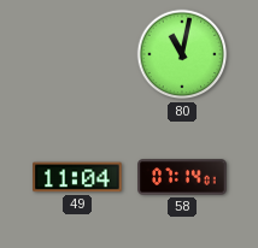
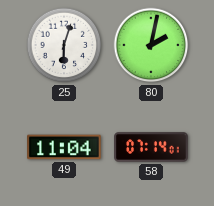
25: none -> 6:03
80: 11:02 -> 2:02
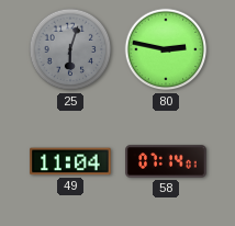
25 dial: white -> grey
80: 2:02 -> 2:47
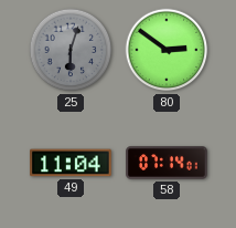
80: 2:47 -> 2:51
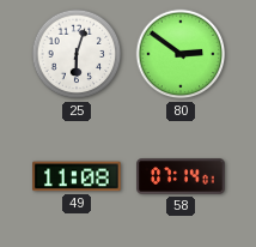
25 dial: grey -> white
49: 11:04 -> 11:08
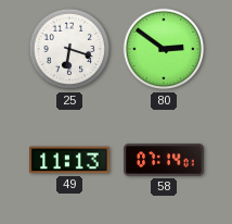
25: 6:03 -> 6:18
49: 11:08 -> 11:13
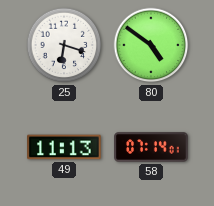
80: 2:51 -> 4:51
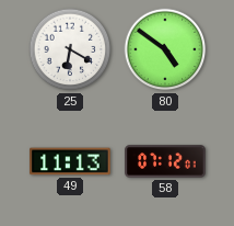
25: 6:18 -> 6:20
58: 07:14 -> 07:12
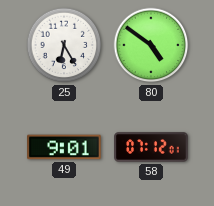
25: 6:20 -> 6:25
49: 11:13 -> 9:01
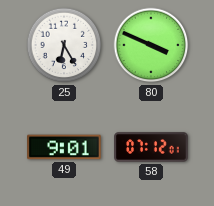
80: 4:51 -> 3:49
